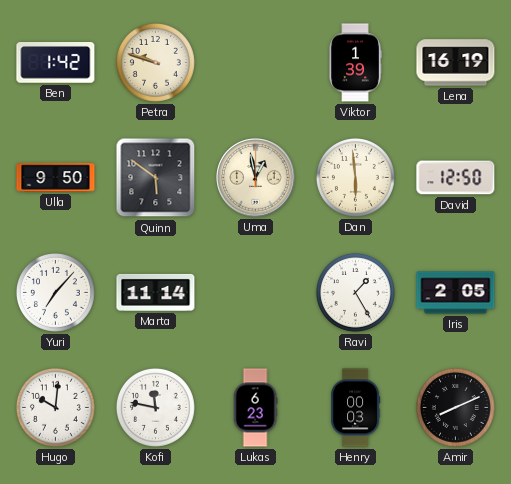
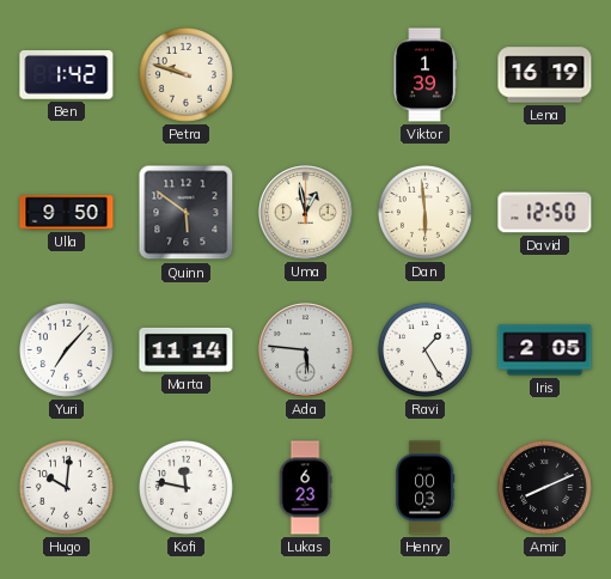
Ada: none -> 5:46
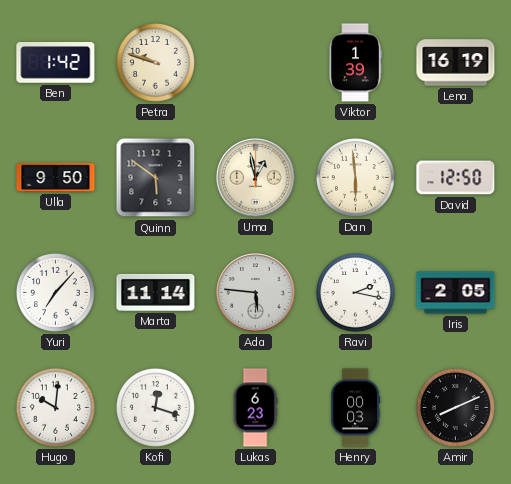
Ravi: 1:25 -> 2:17
Kofi: 11:47 -> 12:18
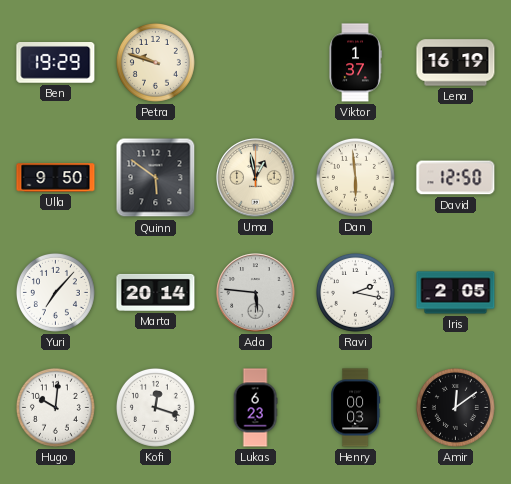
Ben: 1:42 -> 19:29
Viktor: 1:39 -> 1:37
Marta: 11:14 -> 20:14
Amir: 8:11 -> 12:09
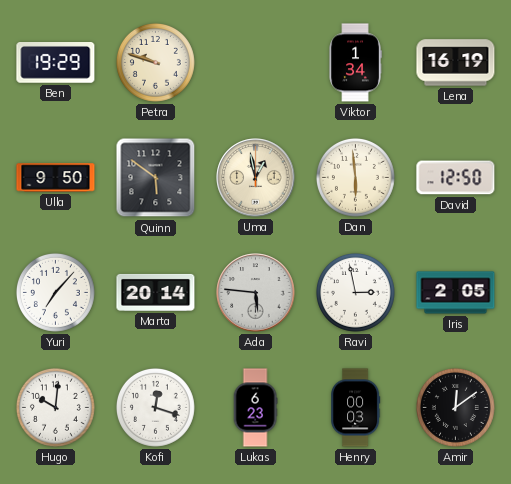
Viktor: 1:37 -> 1:34
Ravi: 2:17 -> 2:58
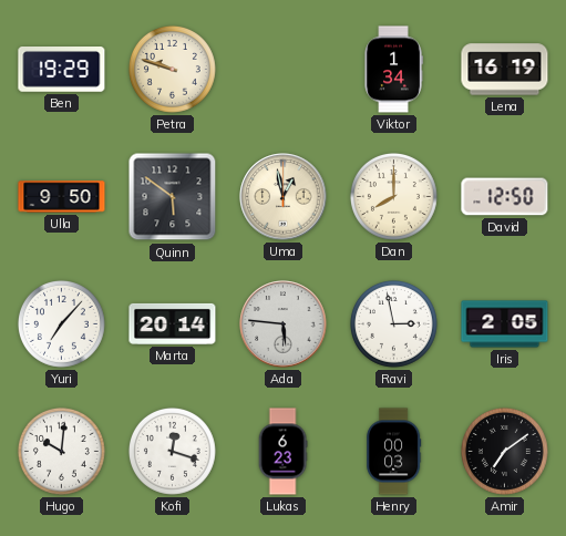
Dan: 5:59 -> 8:00
Amir: 12:09 -> 7:09
